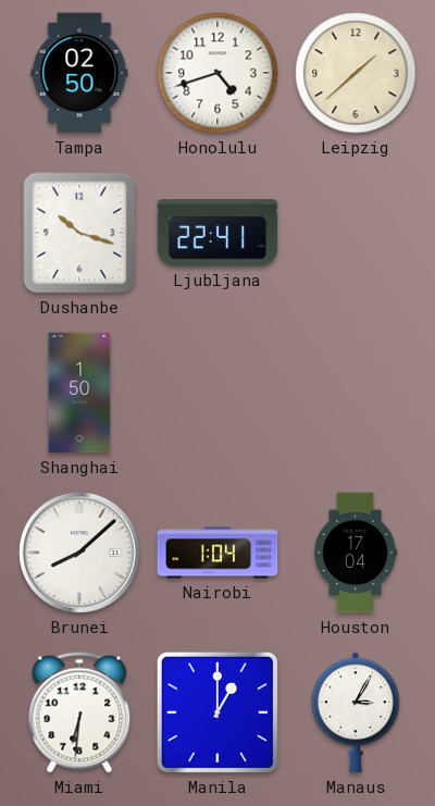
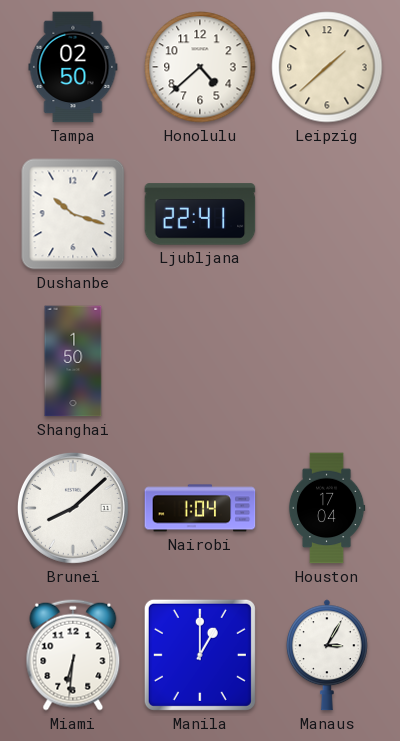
Honolulu: 4:42 -> 4:38
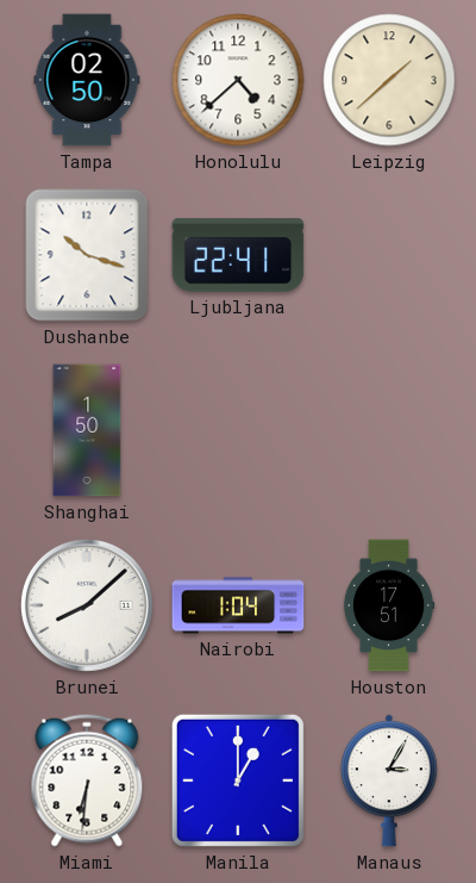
Houston: 17:04 -> 17:51
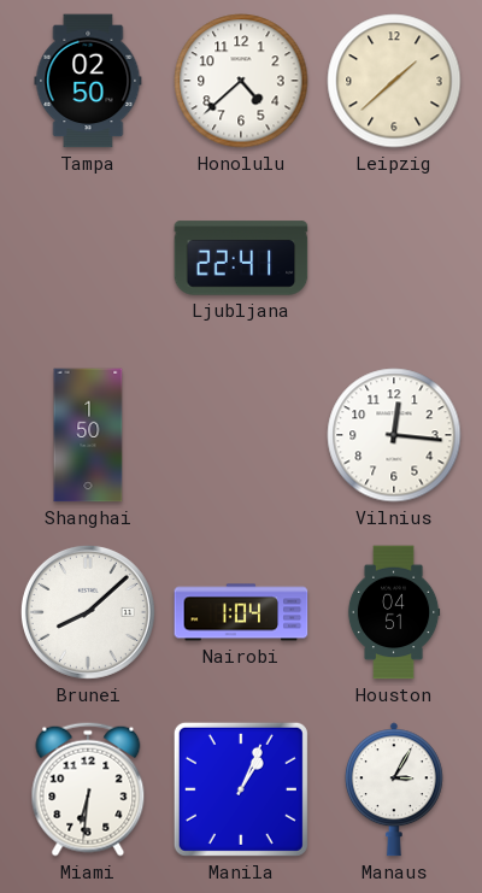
Dushanbe: 10:18 -> none
Vilnius: none -> 12:16
Houston: 17:51 -> 04:51
Manila: 1:00 -> 1:04
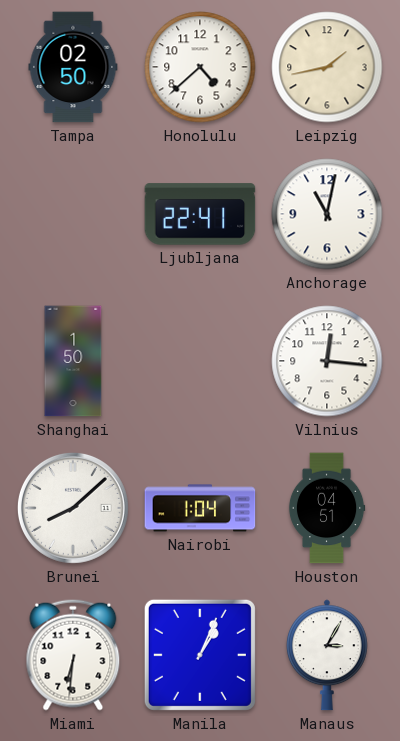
Leipzig: 1:38 -> 1:43
Anchorage: none -> 11:02
